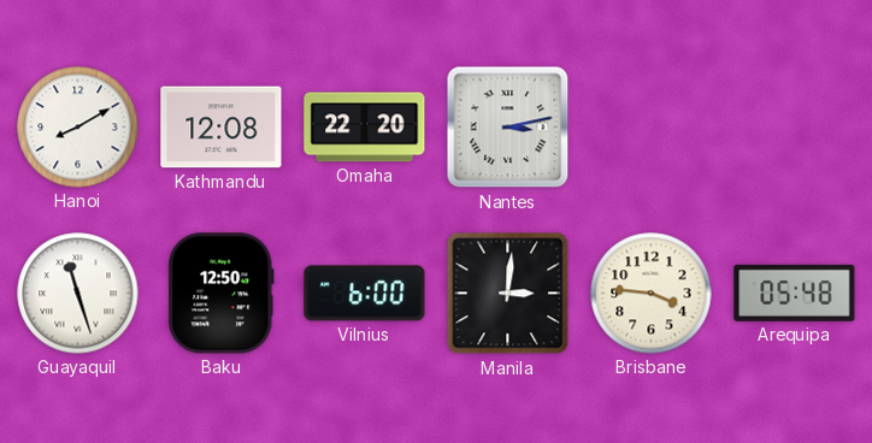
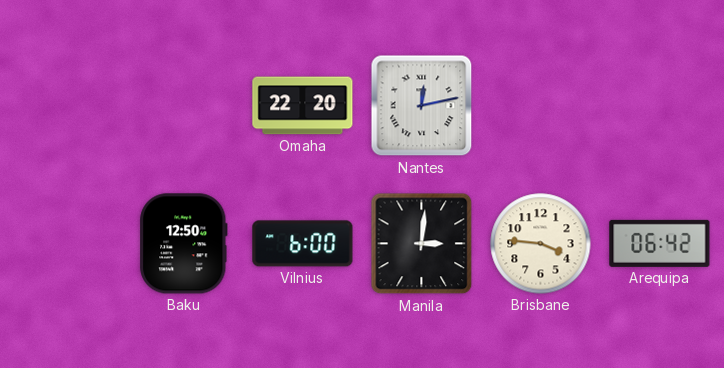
Hanoi: 8:10 -> none
Kathmandu: 12:08 -> none
Nantes: 3:13 -> 12:13
Guayaquil: 11:27 -> none
Arequipa: 05:48 -> 06:42
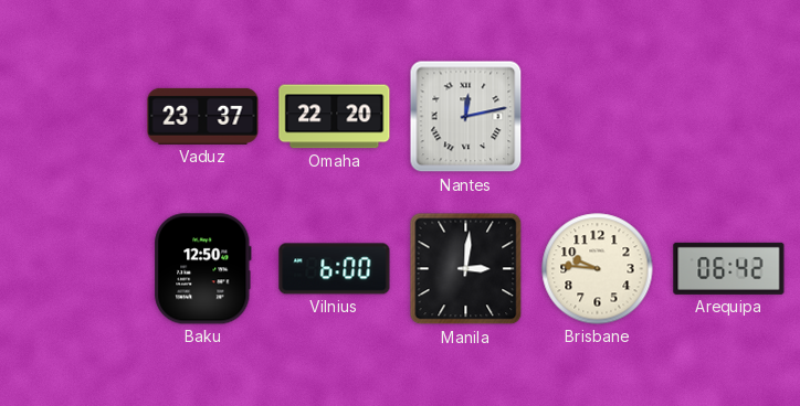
Vaduz: none -> 23:37
Brisbane: 3:46 -> 9:46
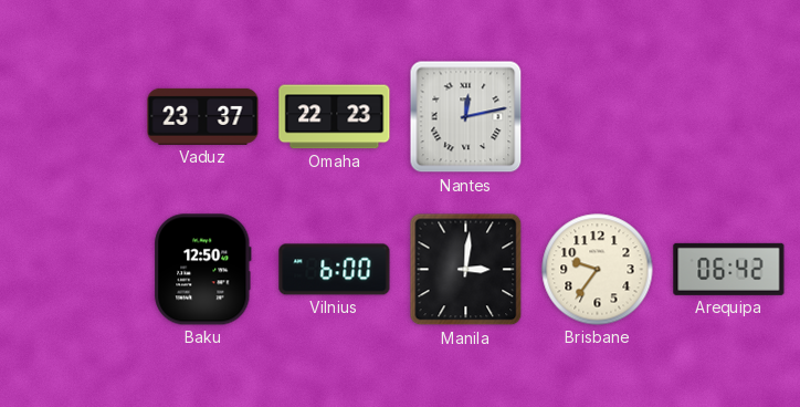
Omaha: 22:20 -> 22:23
Brisbane: 9:46 -> 9:36
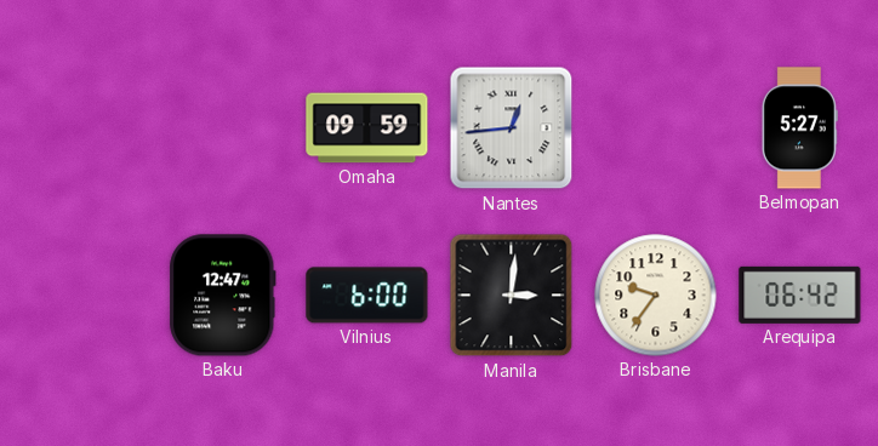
Vaduz: 23:37 -> none
Omaha: 22:23 -> 09:59
Nantes: 12:13 -> 12:44
Belmopan: none -> 5:27
Baku: 12:50 -> 12:47
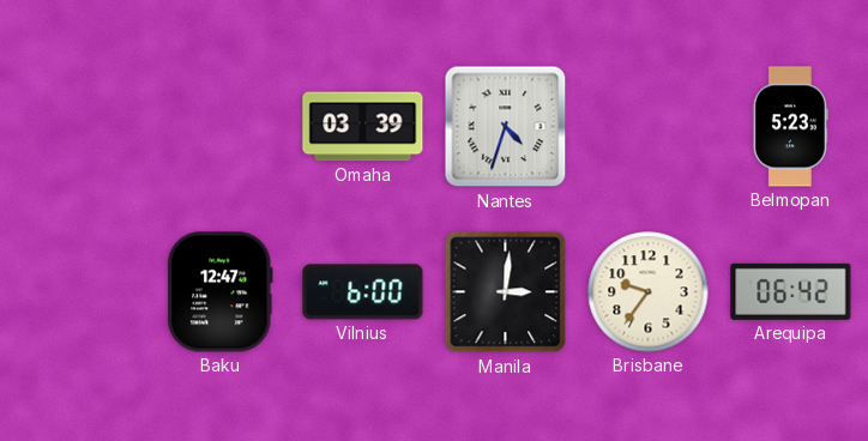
Omaha: 09:59 -> 03:39
Nantes: 12:44 -> 4:33
Belmopan: 5:27 -> 5:23
